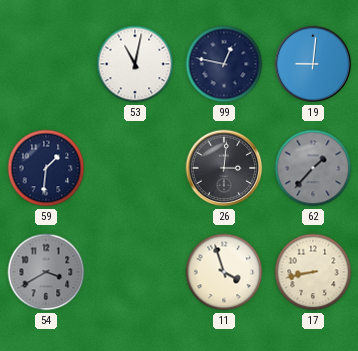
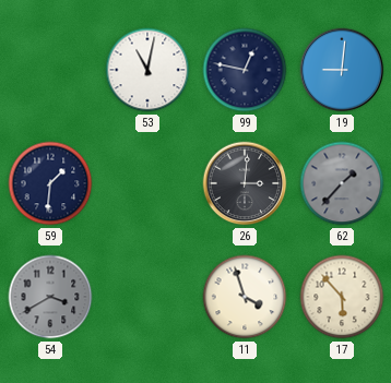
17: 8:43 -> 5:53
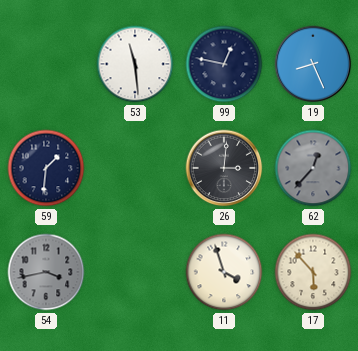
53: 11:02 -> 11:29
19: 9:01 -> 8:26
62: 1:37 -> 12:37
54: 3:40 -> 3:43
